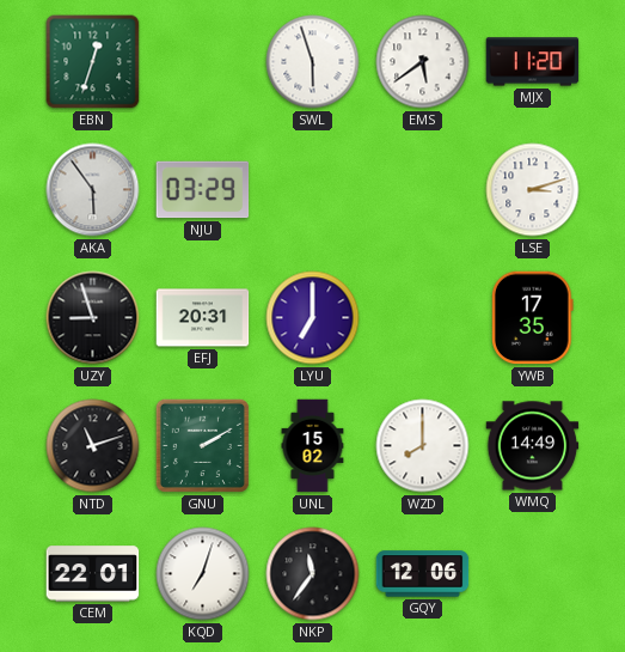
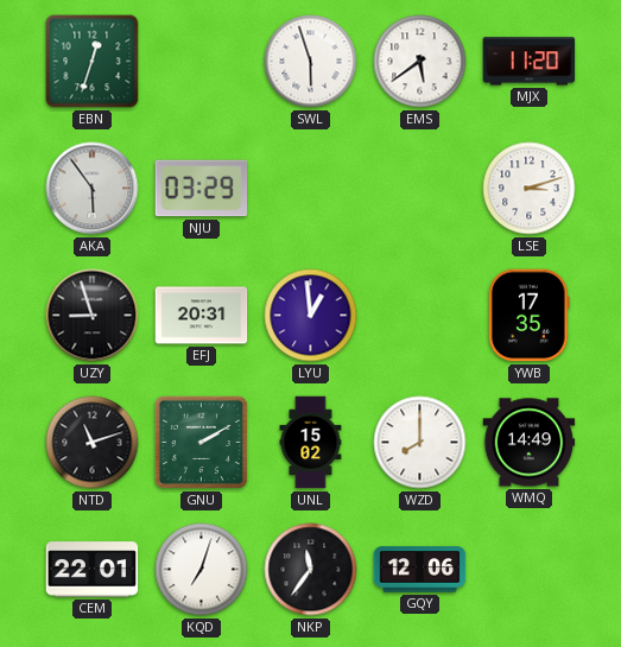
LYU: 7:00 -> 12:59
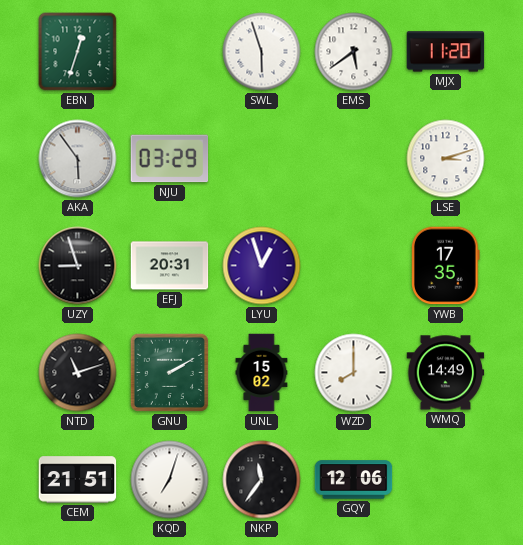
LYU: 12:59 -> 12:57
CEM: 22:01 -> 21:51
